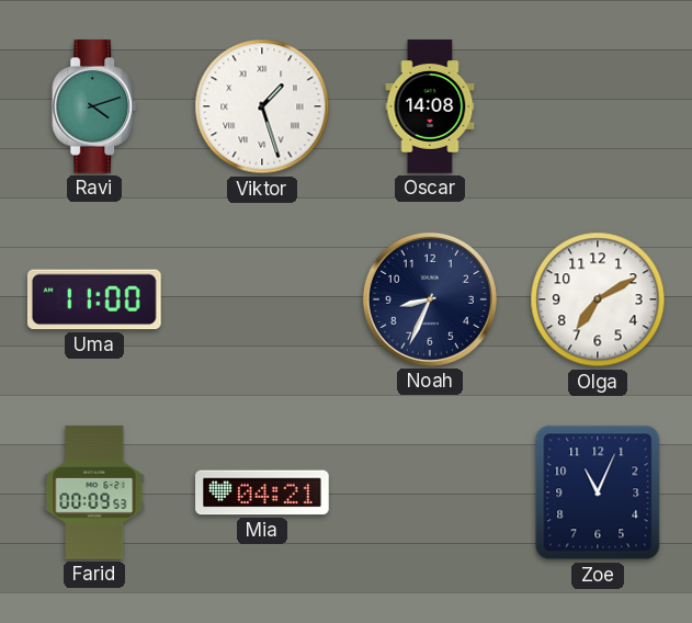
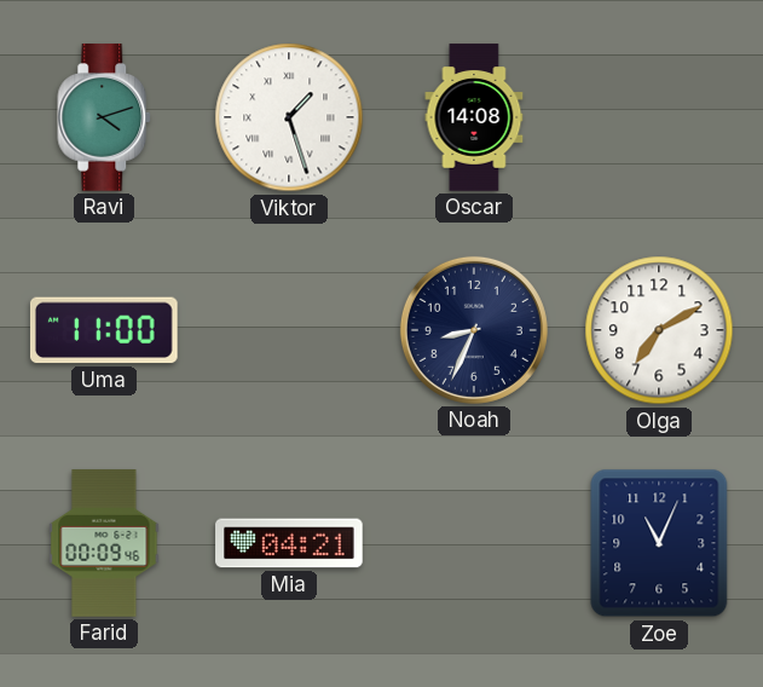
Farid: 00:09:53 -> 00:09:46
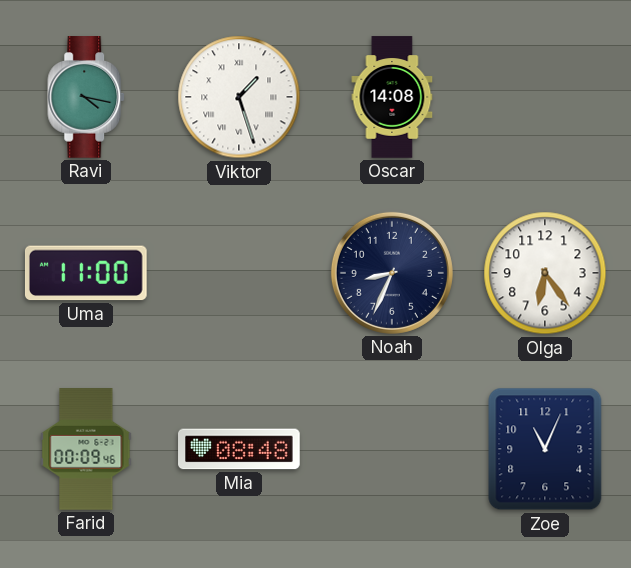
Ravi: 4:12 -> 4:17
Olga: 7:10 -> 6:24
Mia: 04:21 -> 08:48
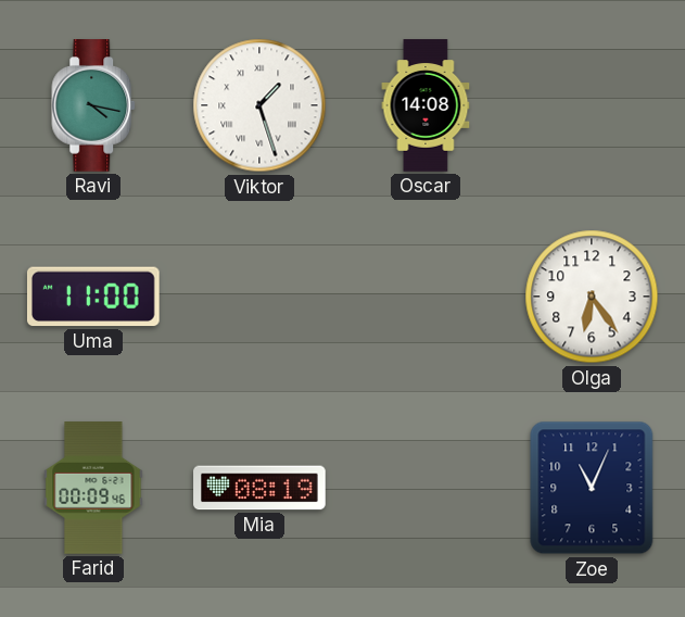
Noah: 8:34 -> none
Mia: 08:48 -> 08:19
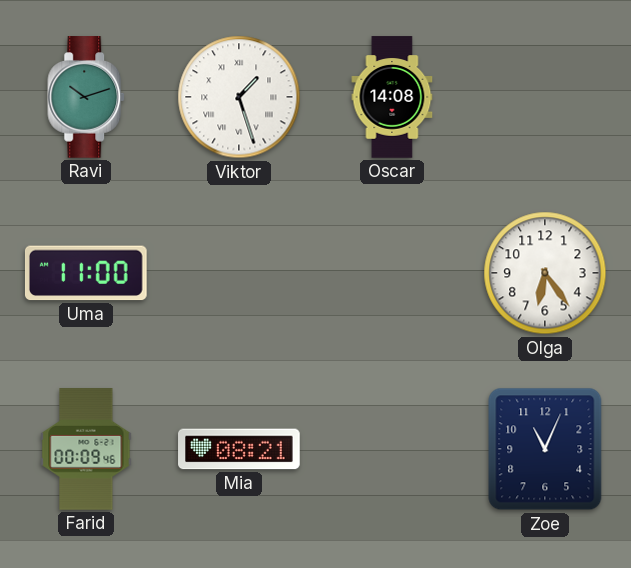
Ravi: 4:17 -> 10:12
Mia: 08:19 -> 08:21
